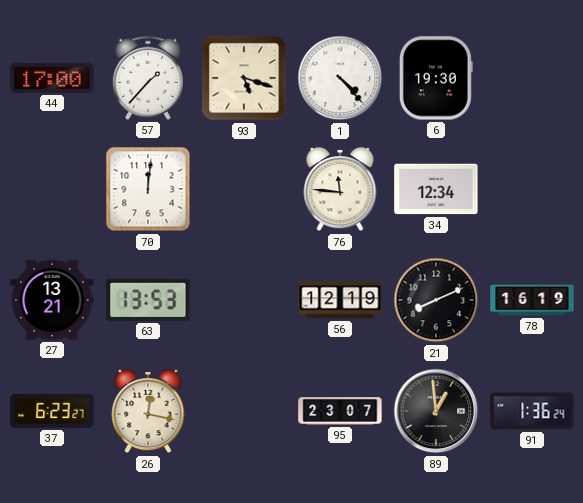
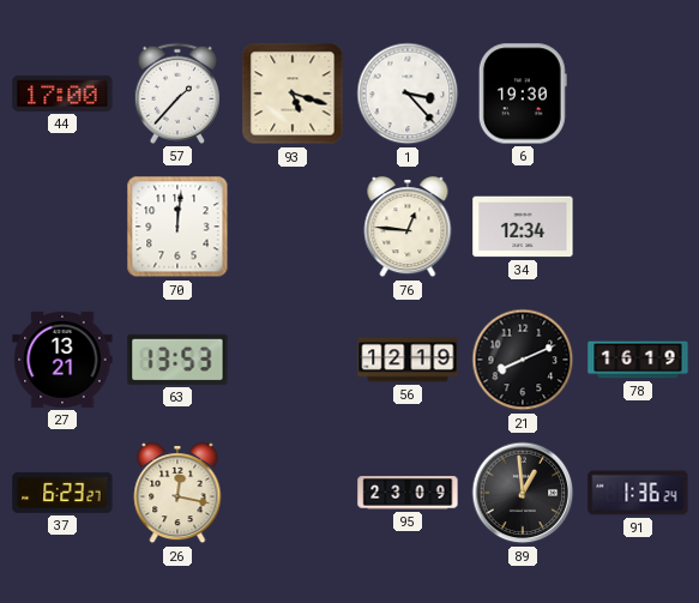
1: 4:23 -> 3:23
76: 11:46 -> 12:46
95: 23:07 -> 23:09
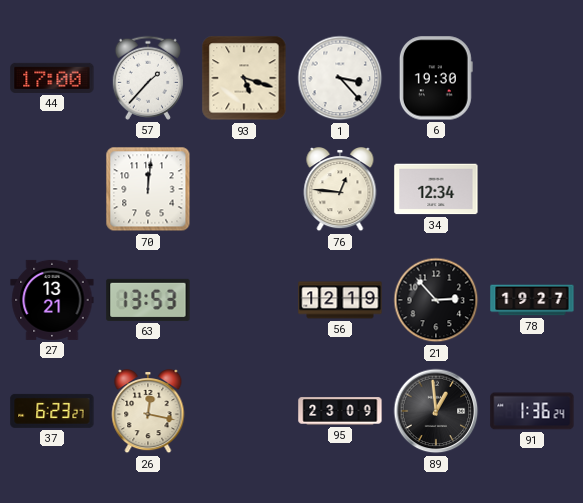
21: 8:11 -> 2:53
78: 16:19 -> 19:27
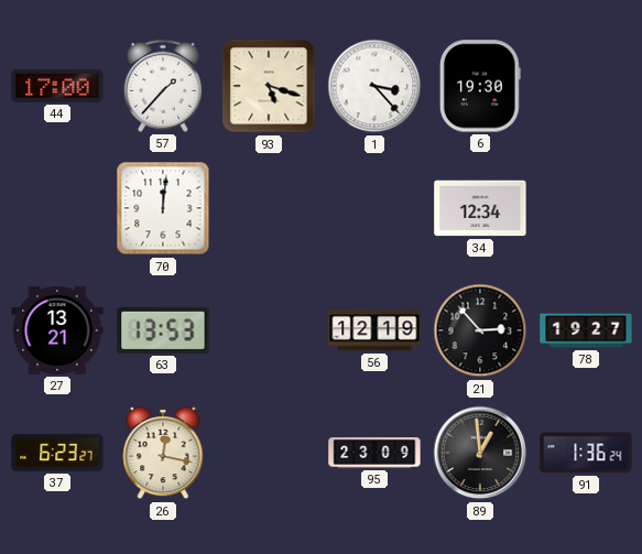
76: 12:46 -> none
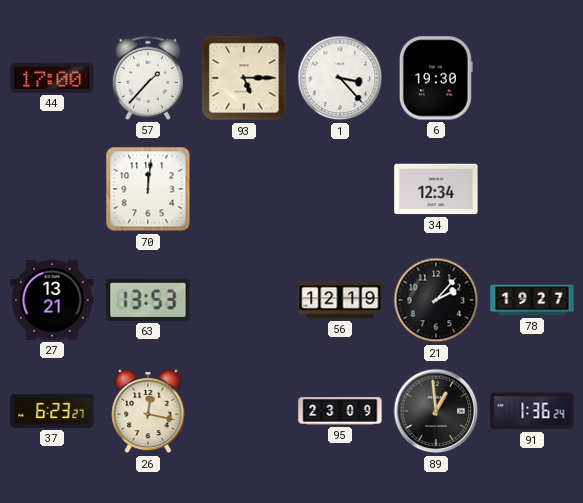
93: 5:18 -> 5:15
21: 2:53 -> 2:07
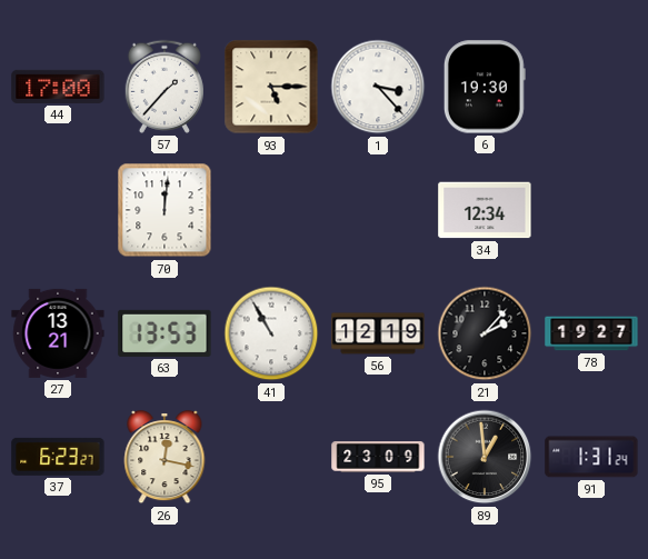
41: none -> 10:55
91: 1:36 -> 1:31
